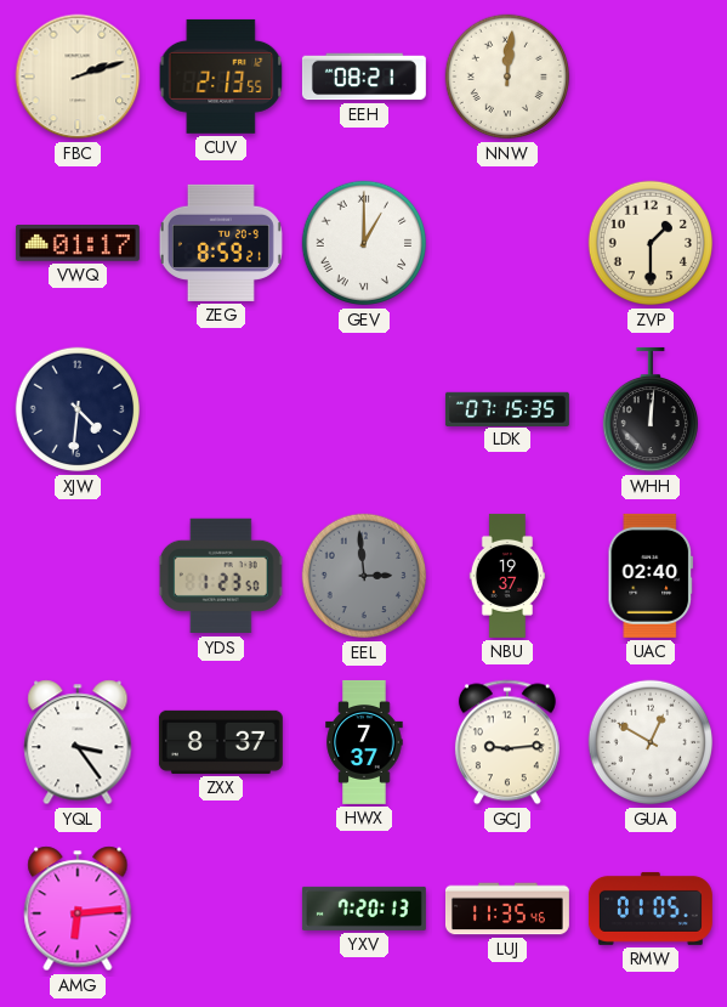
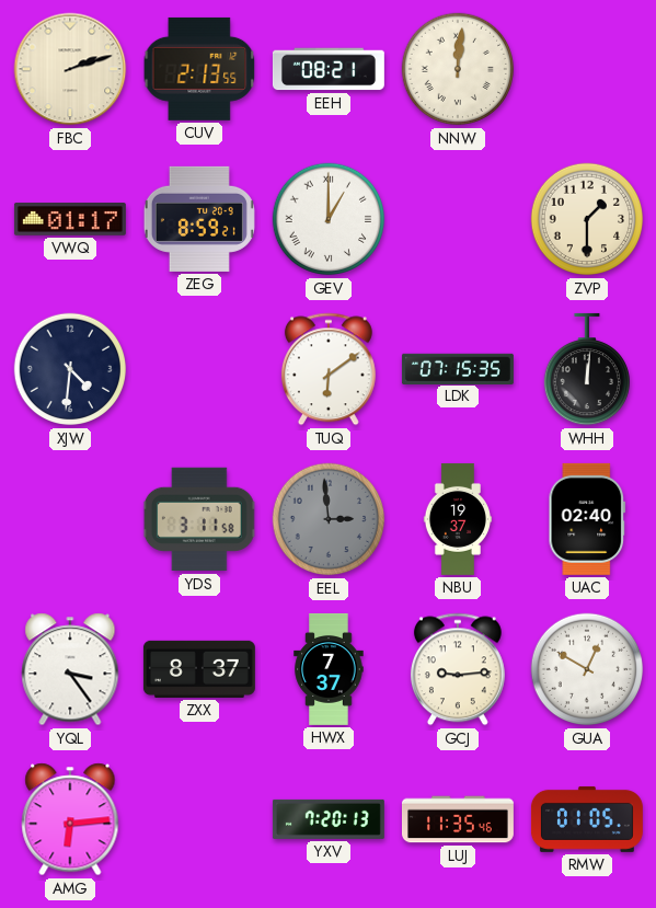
TUQ: none -> 6:09
YDS: 1:23 -> 3:11
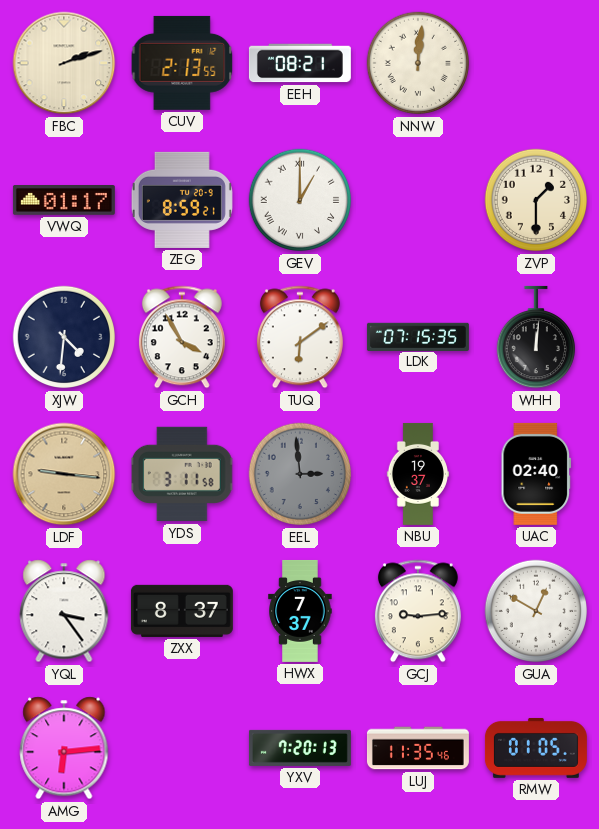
GCH: none -> 3:55
LDF: none -> 9:16
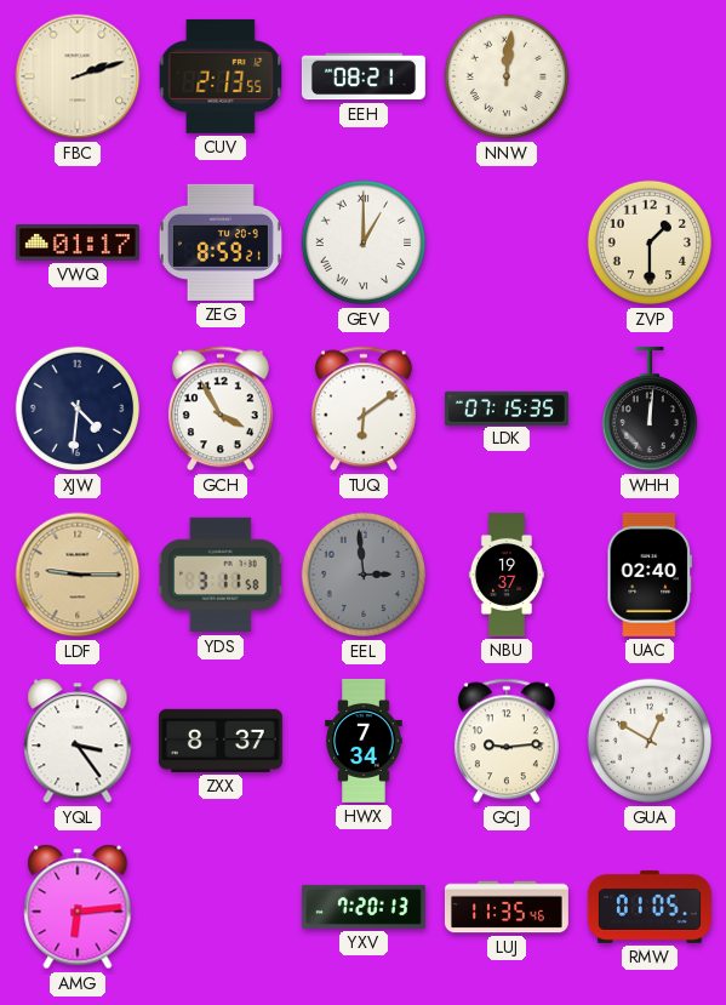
LDF: 9:16 -> 9:15
HWX: 7:37 -> 7:34
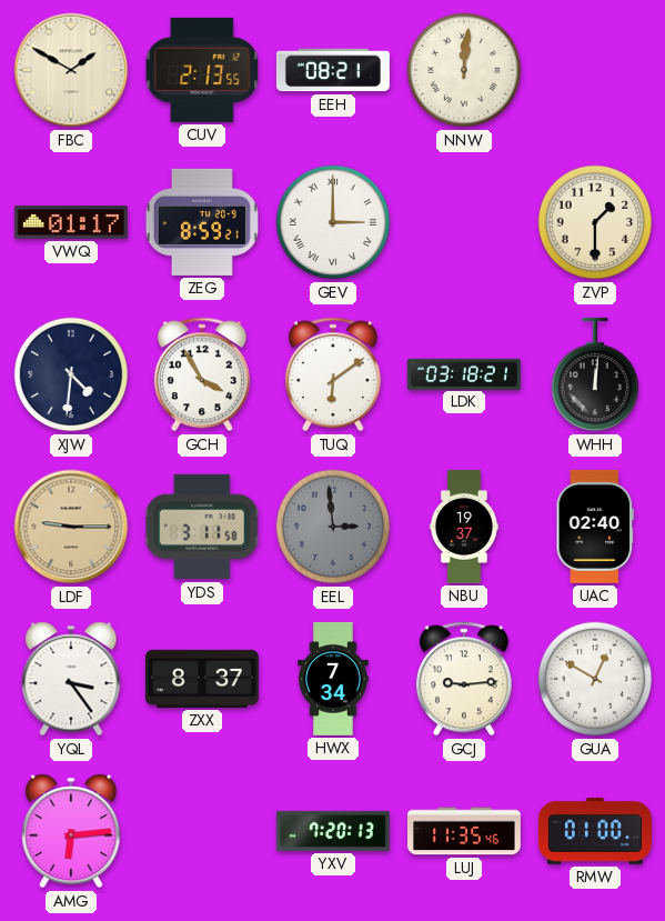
FBC: 2:12 -> 1:50
GEV: 1:00 -> 3:00
LDK: 07:15 -> 03:18
RMW: 01:05 -> 01:00
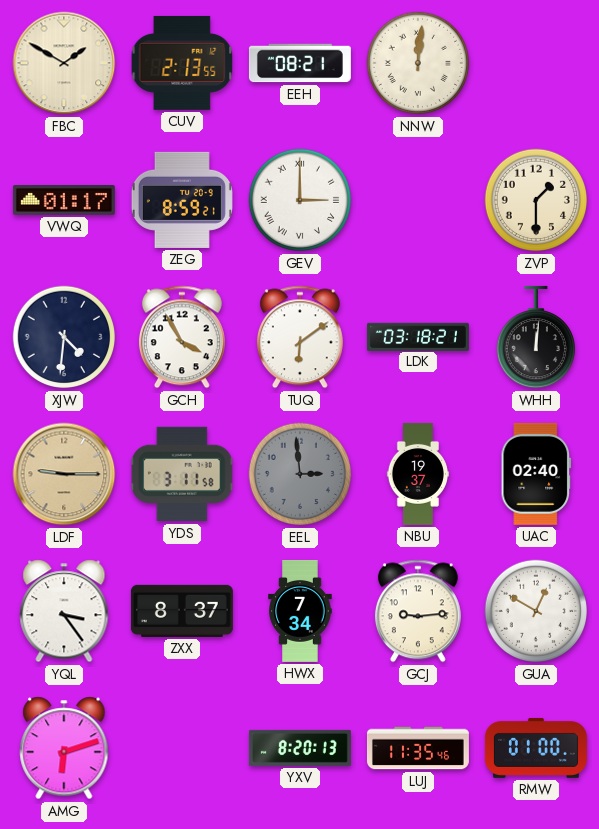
AMG: 6:14 -> 6:12
YXV: 7:20 -> 8:20
